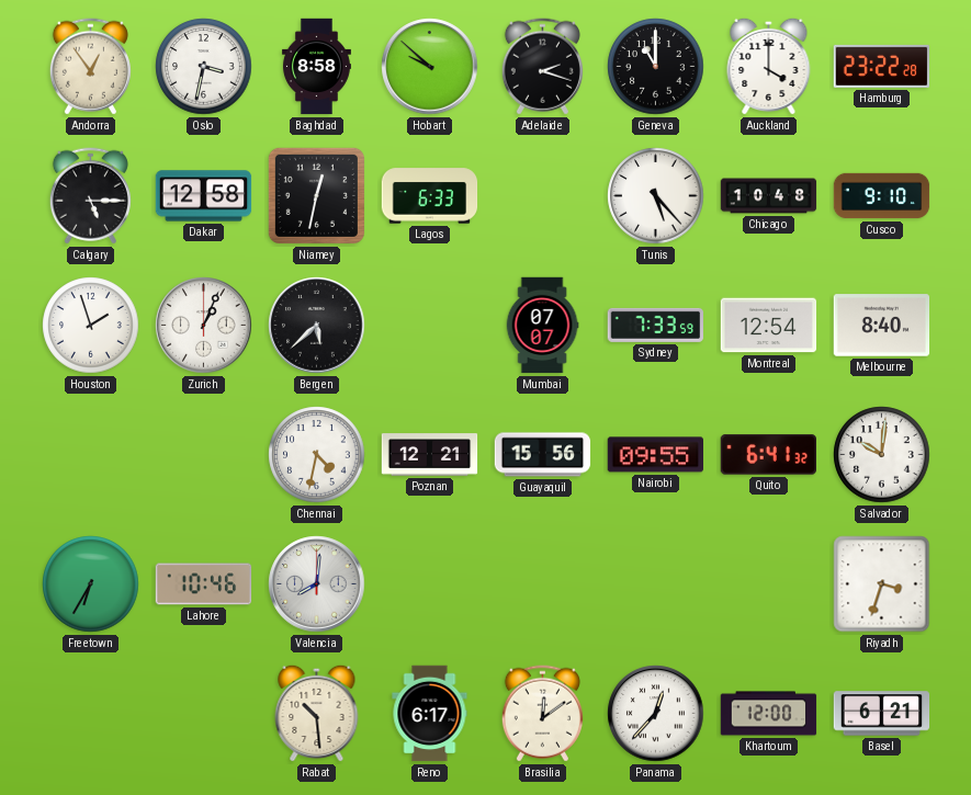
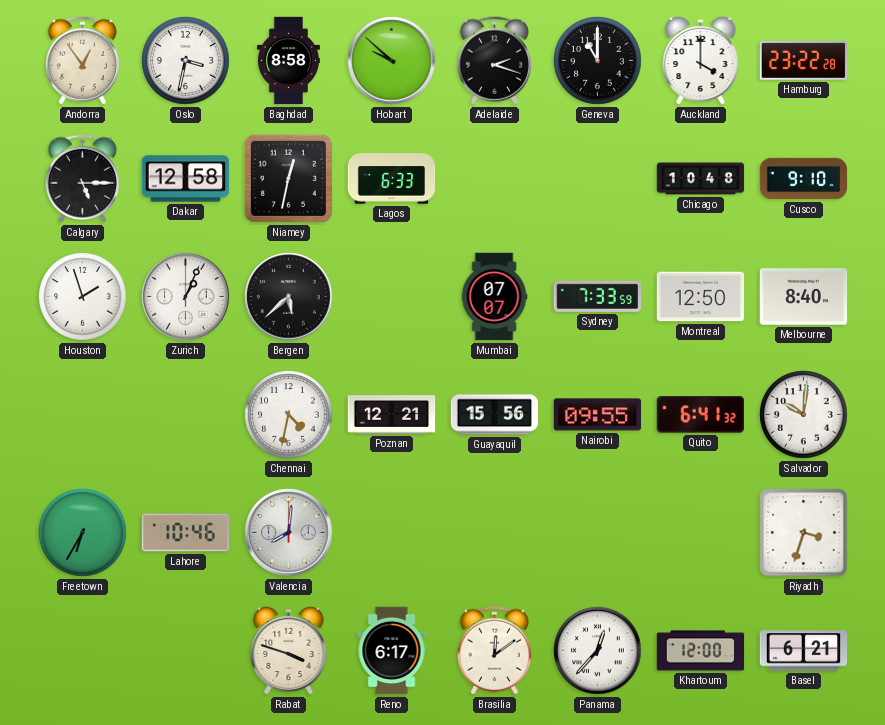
Tunis: 5:23 -> none
Montreal: 12:54 -> 12:50
Rabat: 10:29 -> 3:48
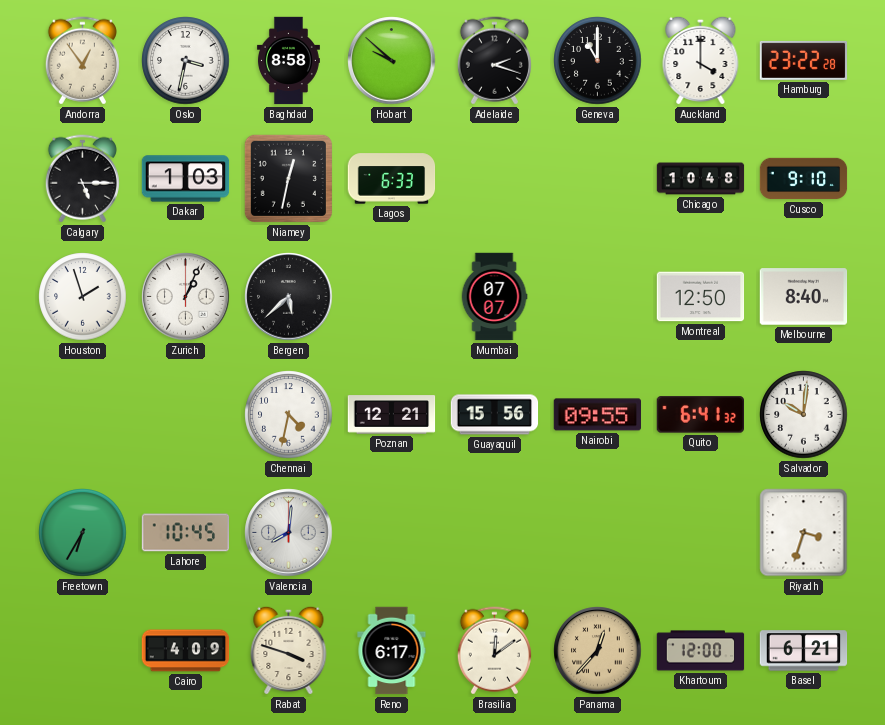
Dakar: 12:58 -> 1:03
Sydney: 7:33 -> none
Lahore: 10:46 -> 10:45
Cairo: none -> 4:09
Panama dial: white -> champagne
